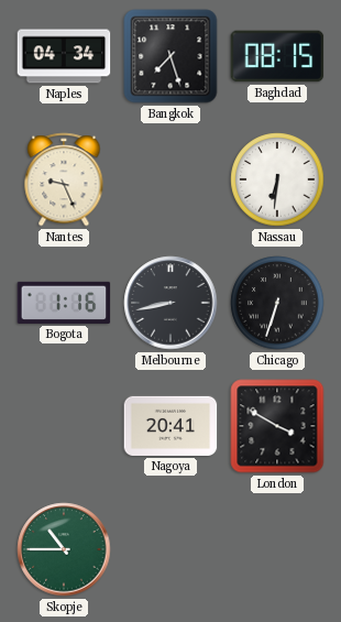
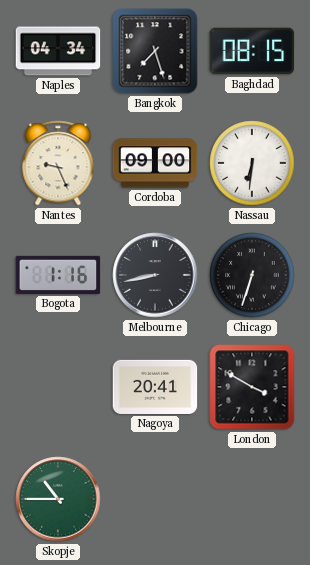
Cordoba: none -> 09:00
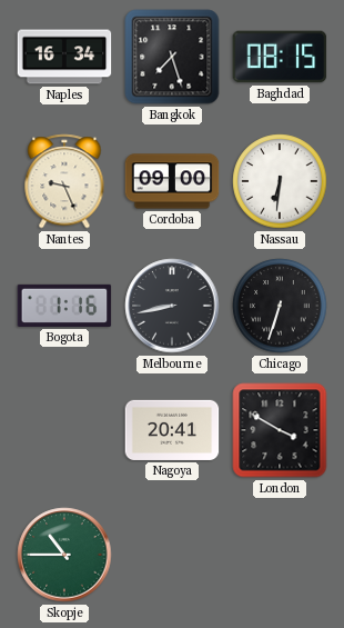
Naples: 04:34 -> 16:34
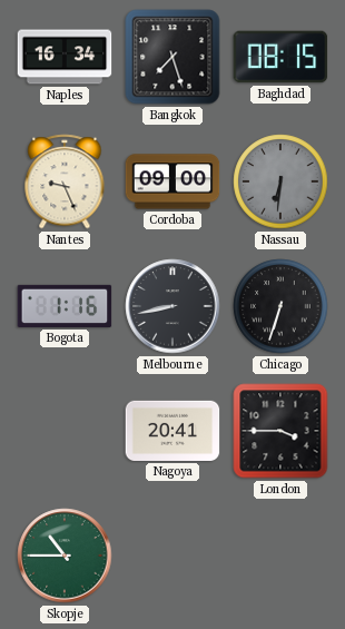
Nassau dial: white -> grey
London: 3:50 -> 3:45
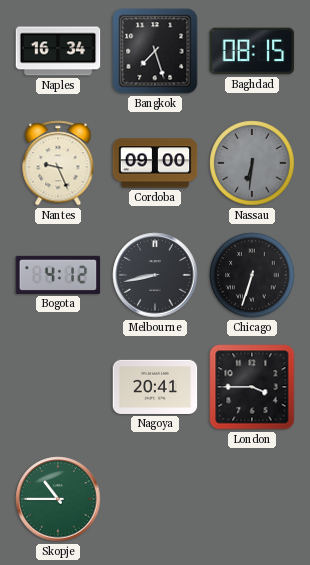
Bogota: 1:16 -> 4:12
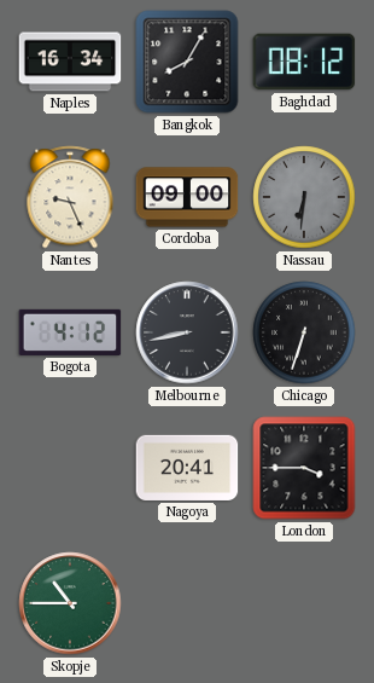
Bangkok: 7:27 -> 8:05
Baghdad: 08:15 -> 08:12
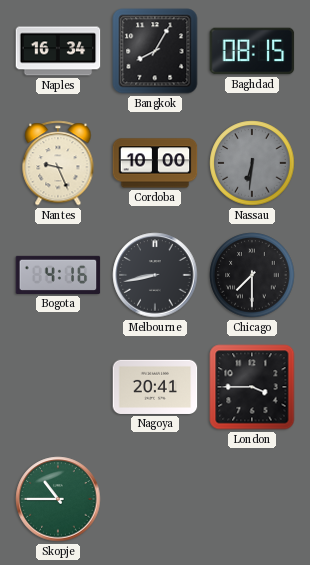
Baghdad: 08:12 -> 08:15
Cordoba: 09:00 -> 10:00
Bogota: 4:12 -> 4:16
Chicago: 6:33 -> 7:30
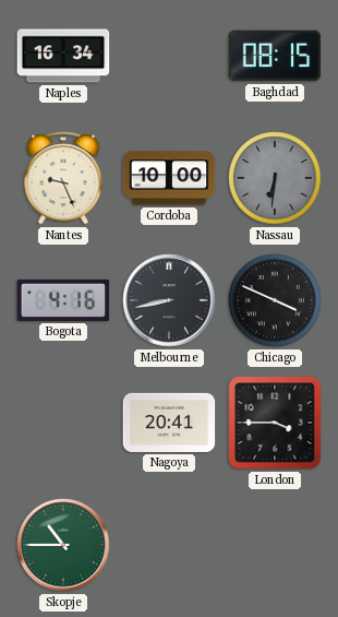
Bangkok: 8:05 -> none
Chicago: 7:30 -> 3:49
